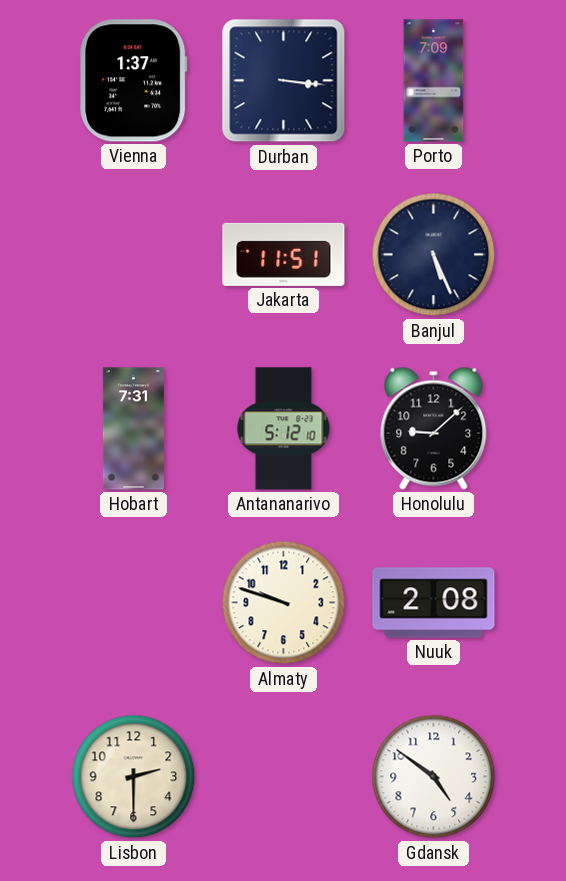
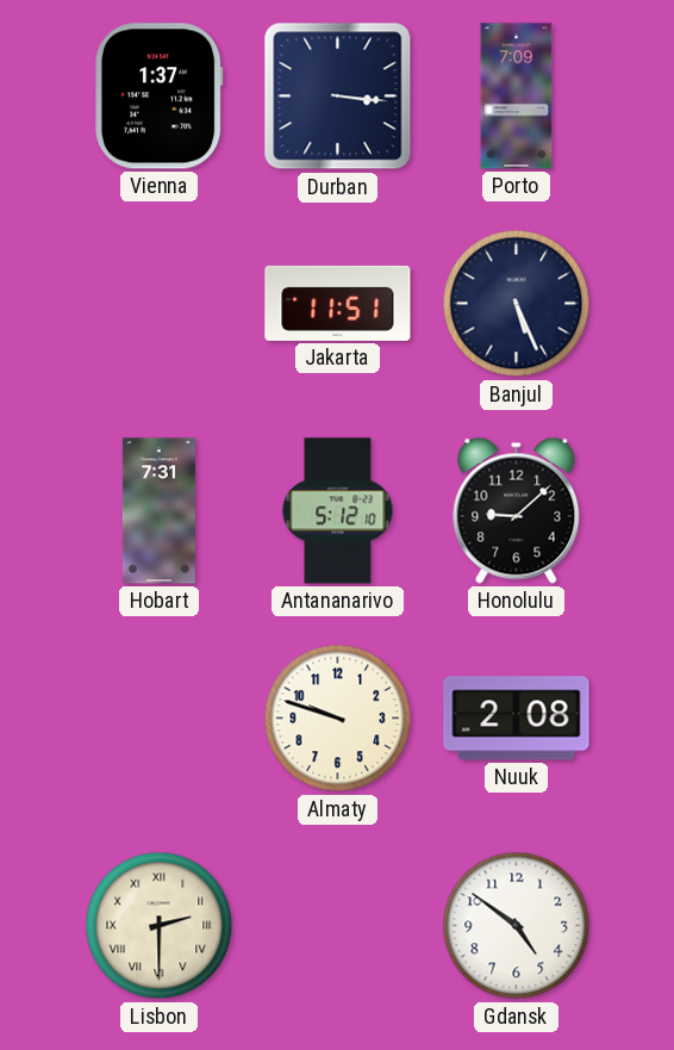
Lisbon numerals: Arabic -> Roman
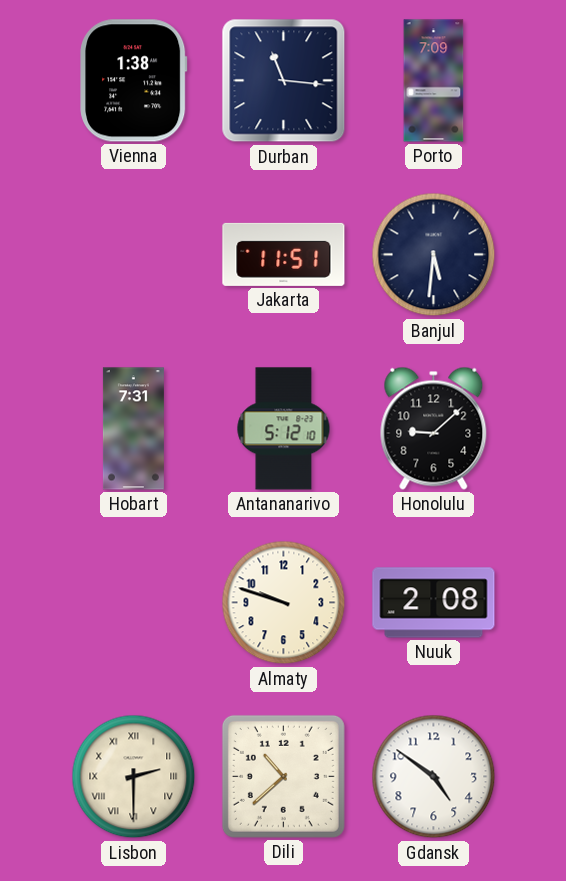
Vienna: 1:37 -> 1:38
Durban: 3:16 -> 11:16
Banjul: 5:26 -> 5:31
Dili: none -> 10:38
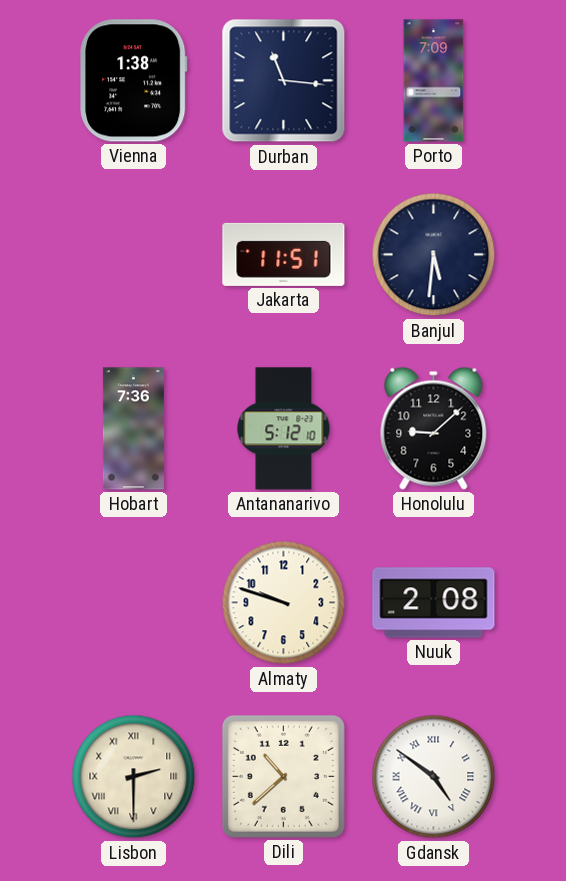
Hobart: 7:31 -> 7:36
Gdansk numerals: Arabic -> Roman
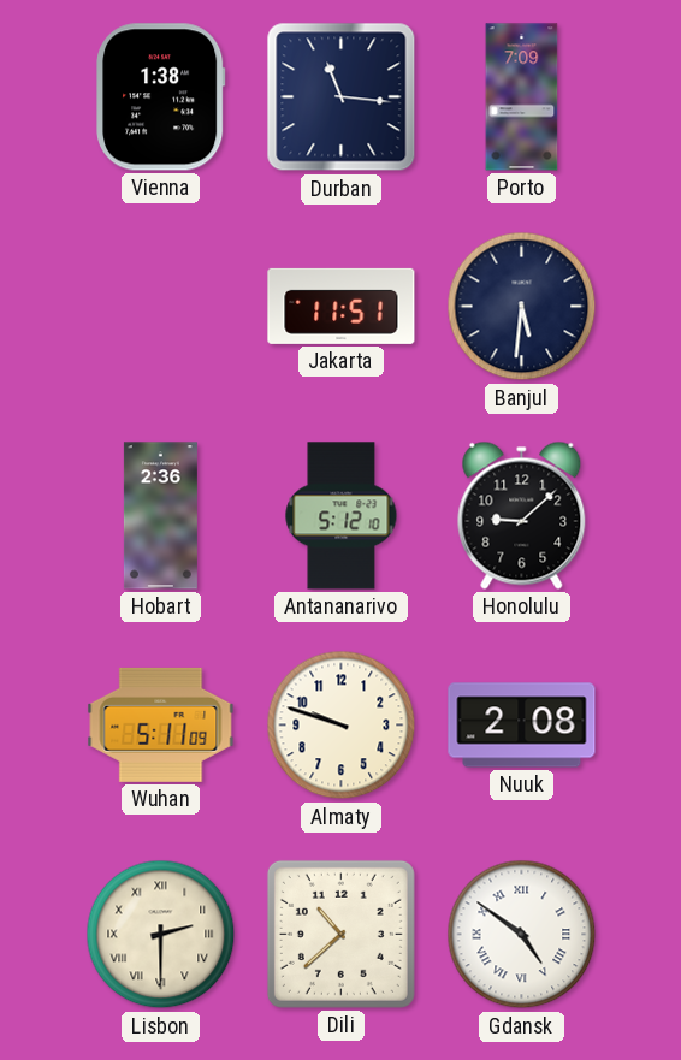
Hobart: 7:36 -> 2:36
Wuhan: none -> 5:11
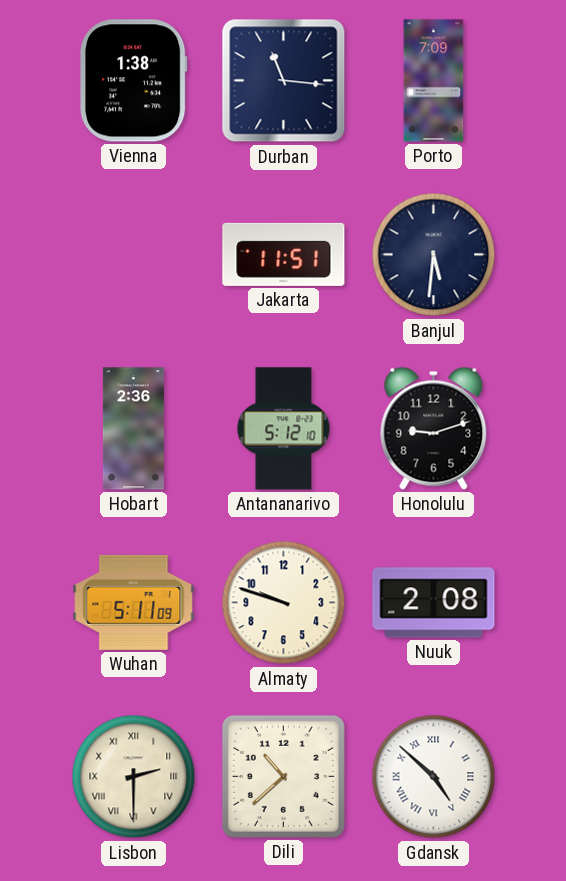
Honolulu: 9:08 -> 9:12
Gdansk: 4:51 -> 4:52
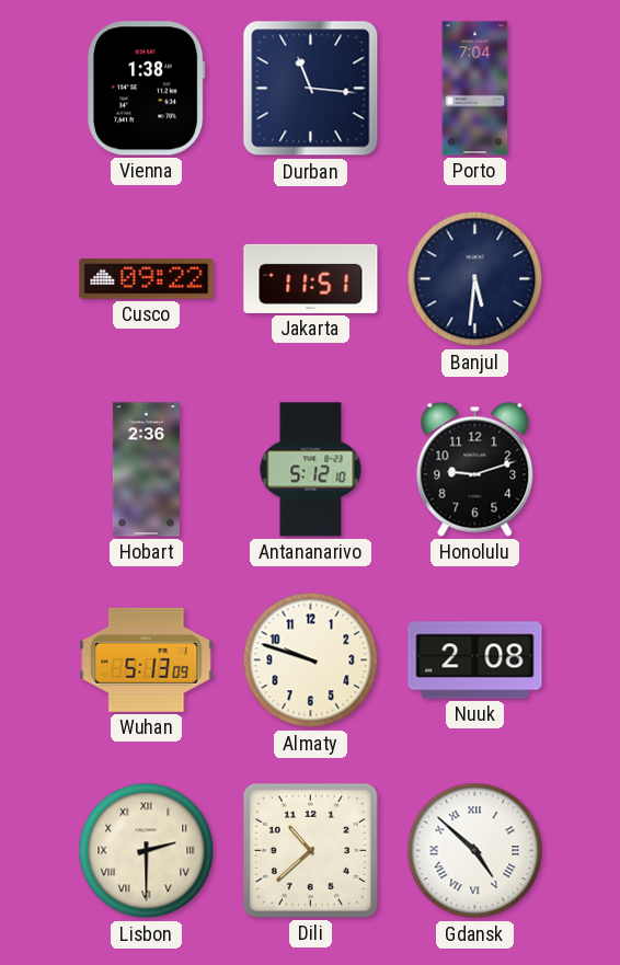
Porto: 7:09 -> 7:04
Cusco: none -> 09:22
Wuhan: 5:11 -> 5:13
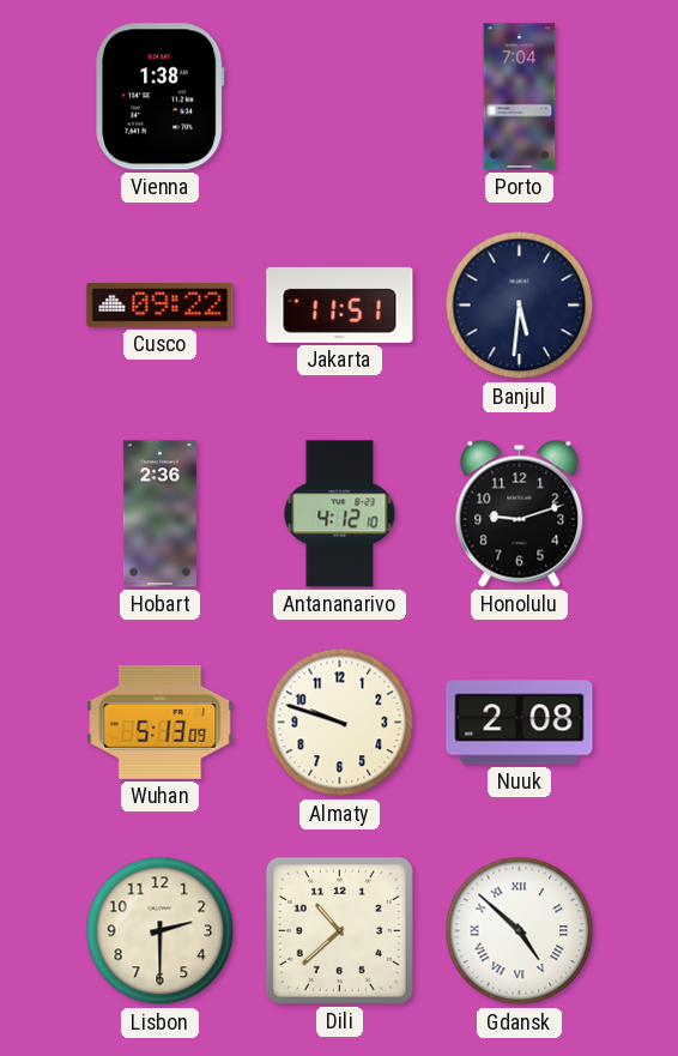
Durban: 11:16 -> none
Antananarivo: 5:12 -> 4:12
Lisbon numerals: Roman -> Arabic
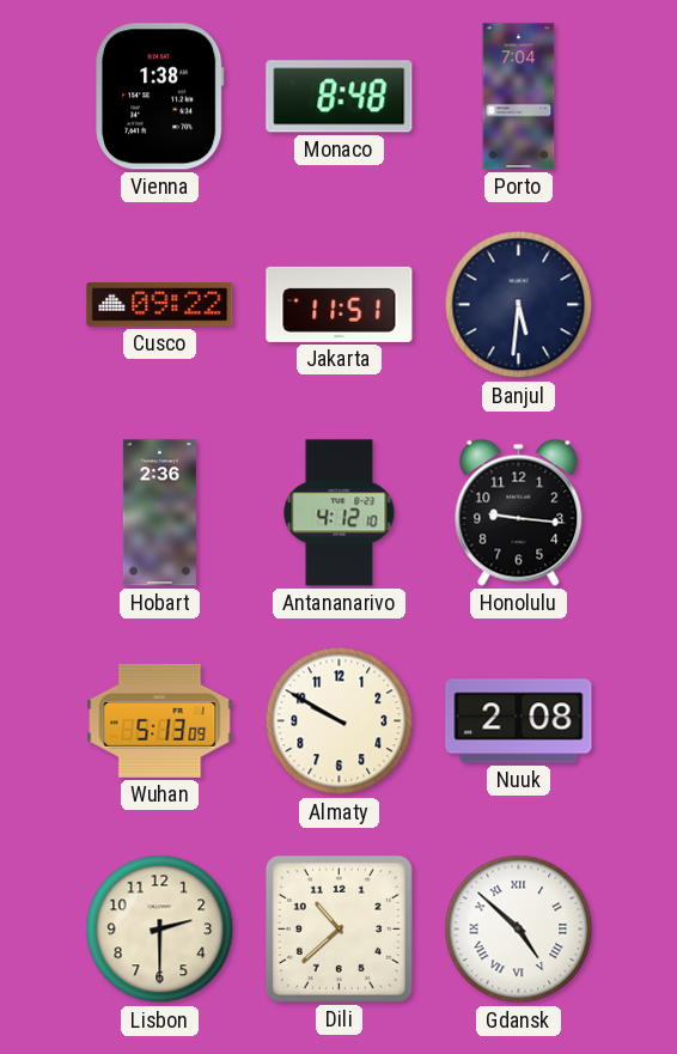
Monaco: none -> 8:48
Honolulu: 9:12 -> 9:16
Almaty: 9:48 -> 9:50
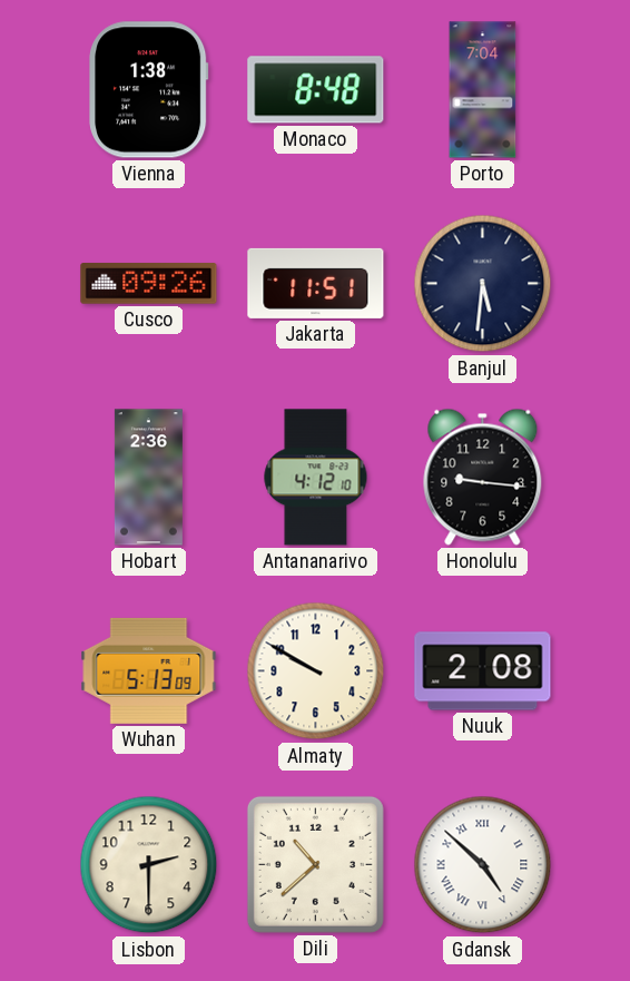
Cusco: 09:22 -> 09:26
